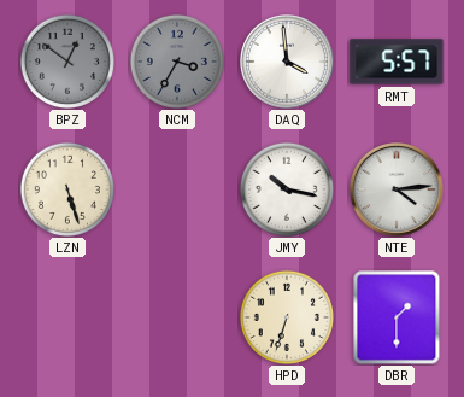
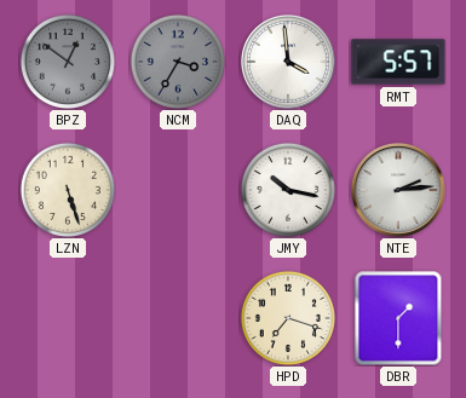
NTE: 4:14 -> 2:14
HPD: 6:33 -> 7:18
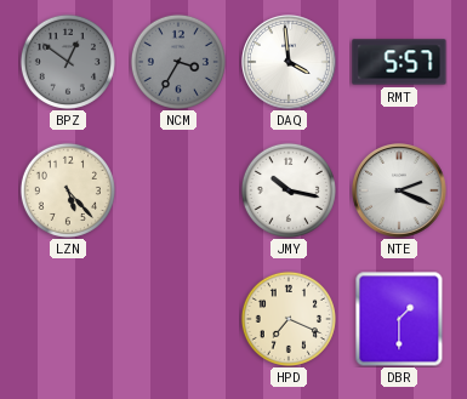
LZN: 5:27 -> 5:23
NTE: 2:14 -> 2:19
HPD: 7:18 -> 7:19
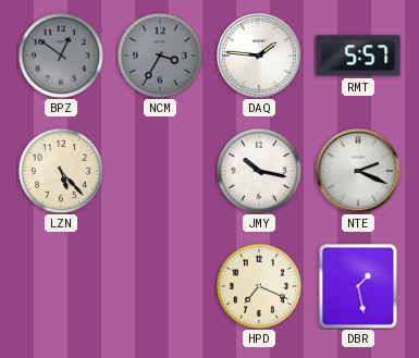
DAQ: 3:59 -> 1:46
DBR: 1:30 -> 1:28
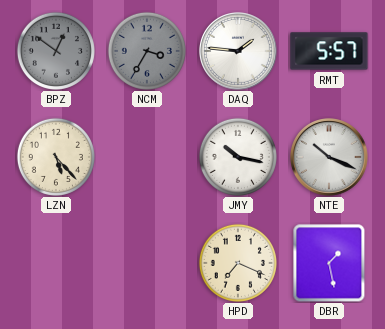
NTE: 2:19 -> 10:19
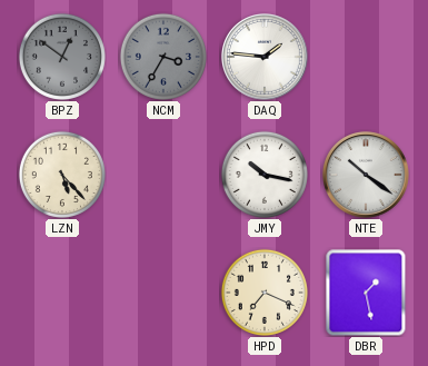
RMT: 5:57 -> none
NTE: 10:19 -> 10:21
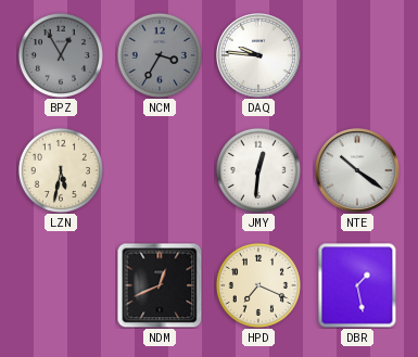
BPZ: 12:51 -> 12:55
DAQ: 1:46 -> 9:46
LZN: 5:23 -> 5:32
JMY: 10:17 -> 12:31
NDM: none -> 12:41
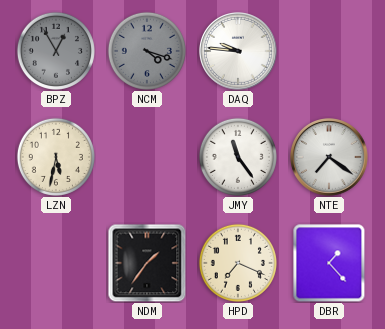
NCM: 3:35 -> 4:18
JMY: 12:31 -> 11:24
NTE: 10:21 -> 7:21
NDM: 12:41 -> 1:36
DBR: 1:28 -> 1:23
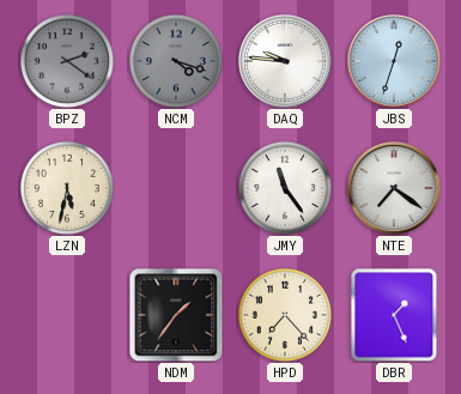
BPZ: 12:55 -> 2:21
JBS: none -> 12:33
HPD: 7:19 -> 7:23
DBR: 1:23 -> 1:26
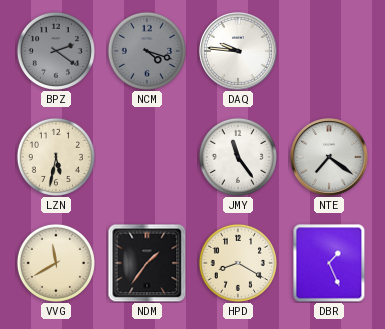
JBS: 12:33 -> none
VVG: none -> 11:40
HPD: 7:23 -> 8:20
